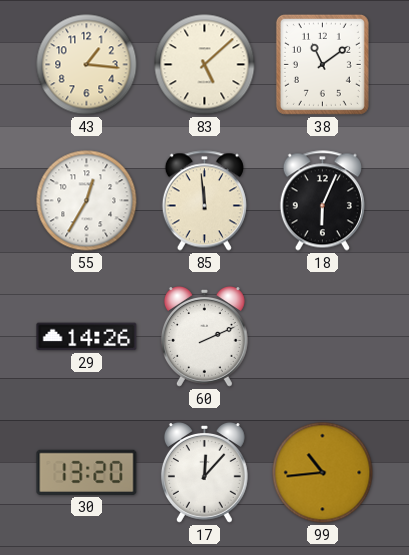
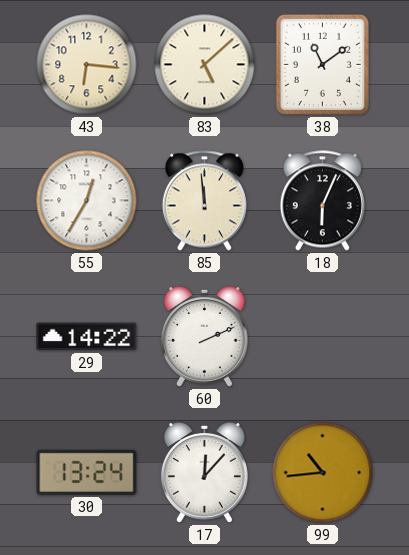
43: 1:16 -> 6:16
29: 14:26 -> 14:22
30: 13:20 -> 13:24
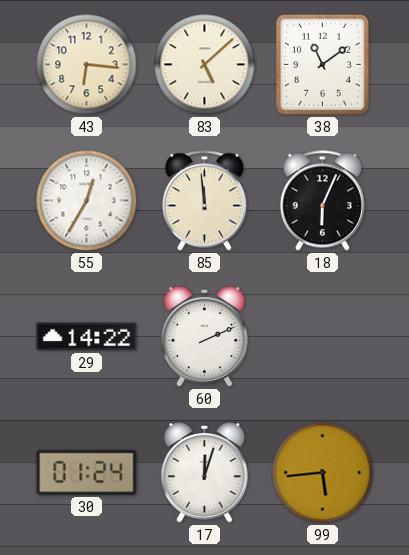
30: 13:24 -> 01:24
17: 12:07 -> 12:03
99: 10:44 -> 5:44
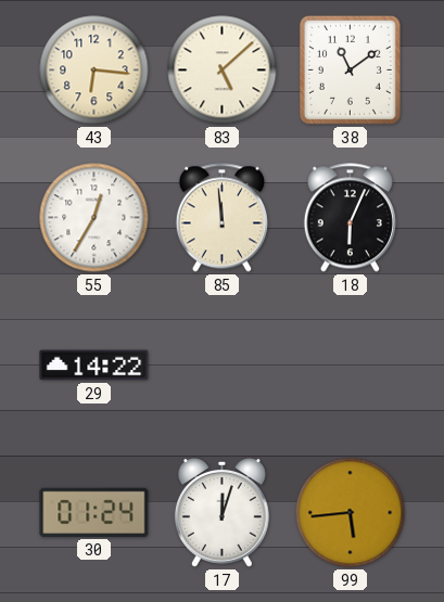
60: 2:11 -> none
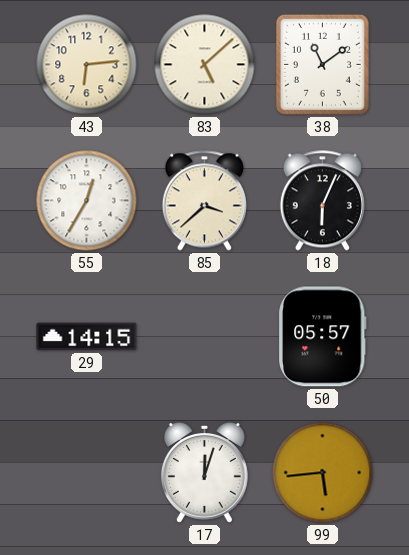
43: 6:16 -> 6:14
85: 11:59 -> 3:38
29: 14:22 -> 14:15
50: none -> 05:57
30: 01:24 -> none
